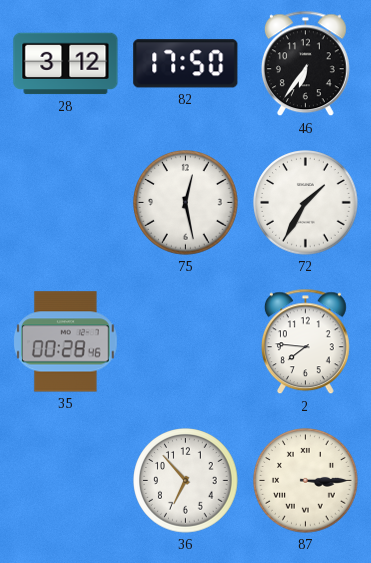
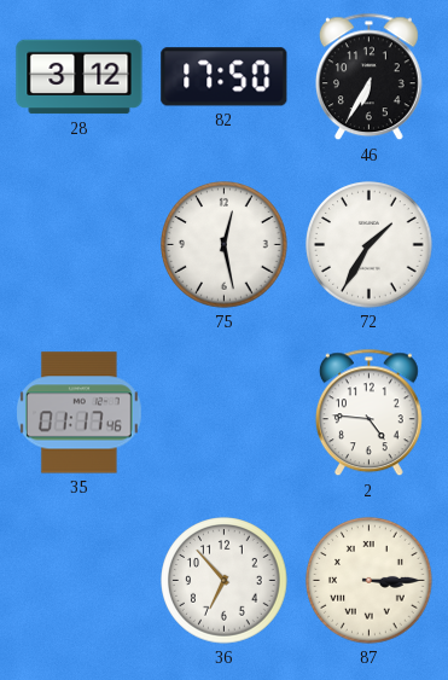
46: 6:36 -> 6:35
35: 00:28 -> 01:17
2: 7:46 -> 4:46
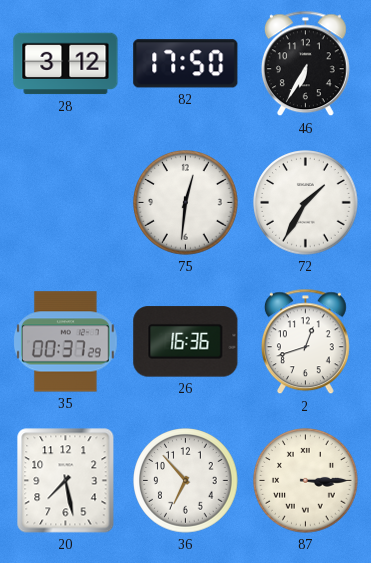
75: 12:28 -> 12:31
35: 01:17 -> 00:37
26: none -> 16:36
2: 4:46 -> 12:42
20: none -> 7:28
